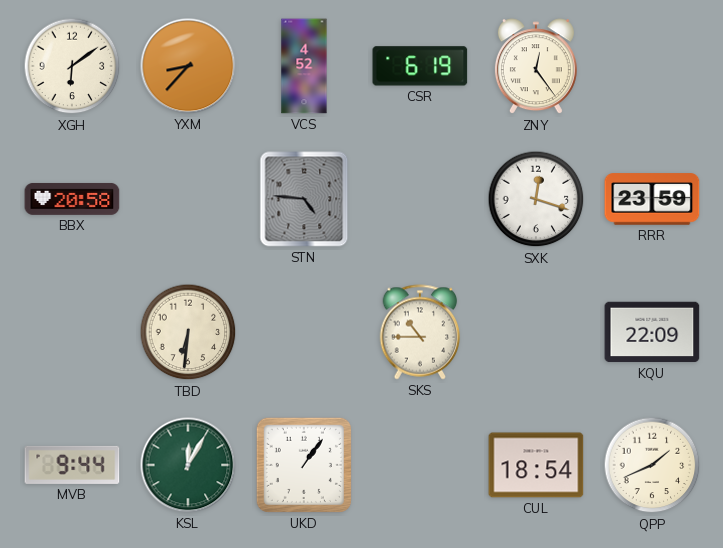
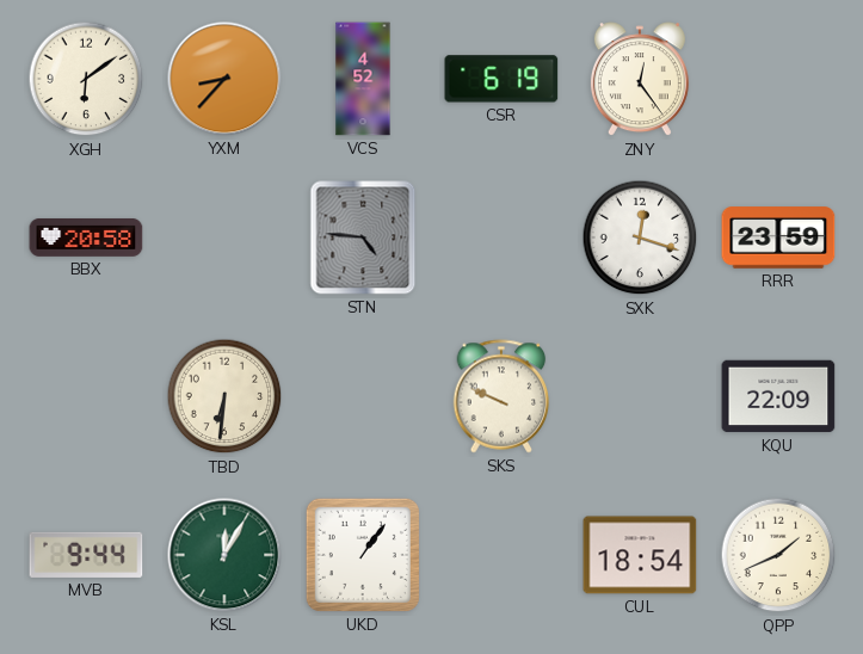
SKS: 10:45 -> 9:49
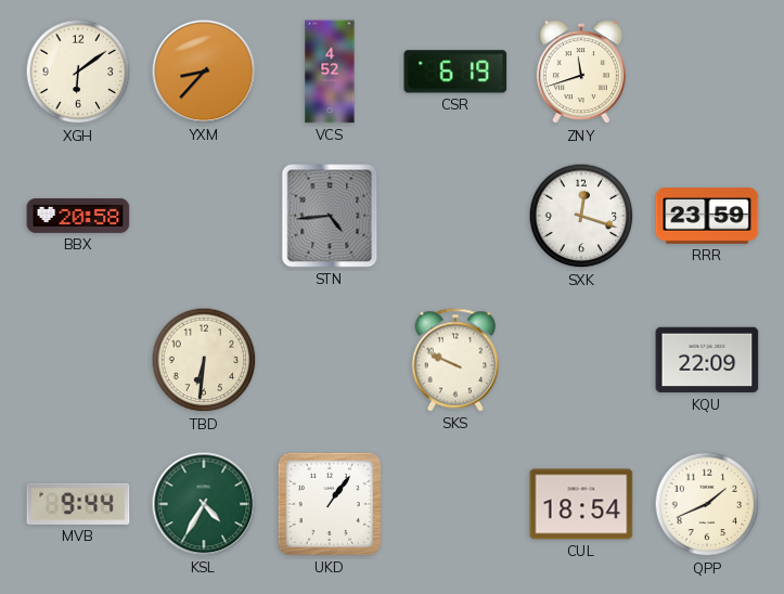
ZNY: 12:24 -> 11:42
STN: 4:46 -> 4:44
KSL: 12:05 -> 4:35
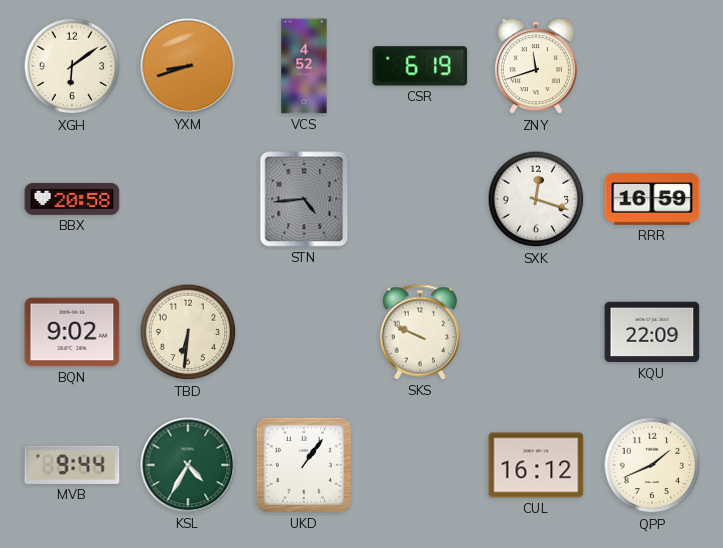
YXM: 8:37 -> 8:42
RRR: 23:59 -> 16:59
BQN: none -> 9:02
CUL: 18:54 -> 16:12
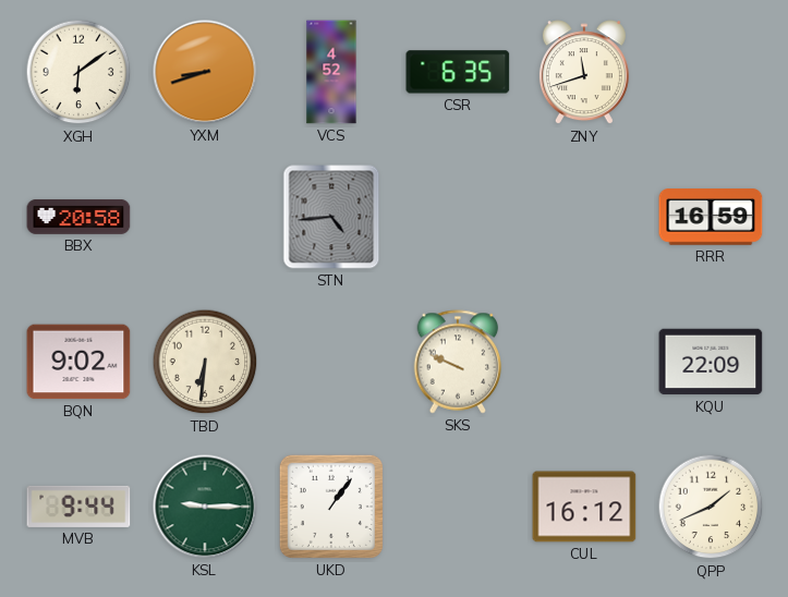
CSR: 6:19 -> 6:35
SXK: 12:18 -> none
KSL: 4:35 -> 9:15
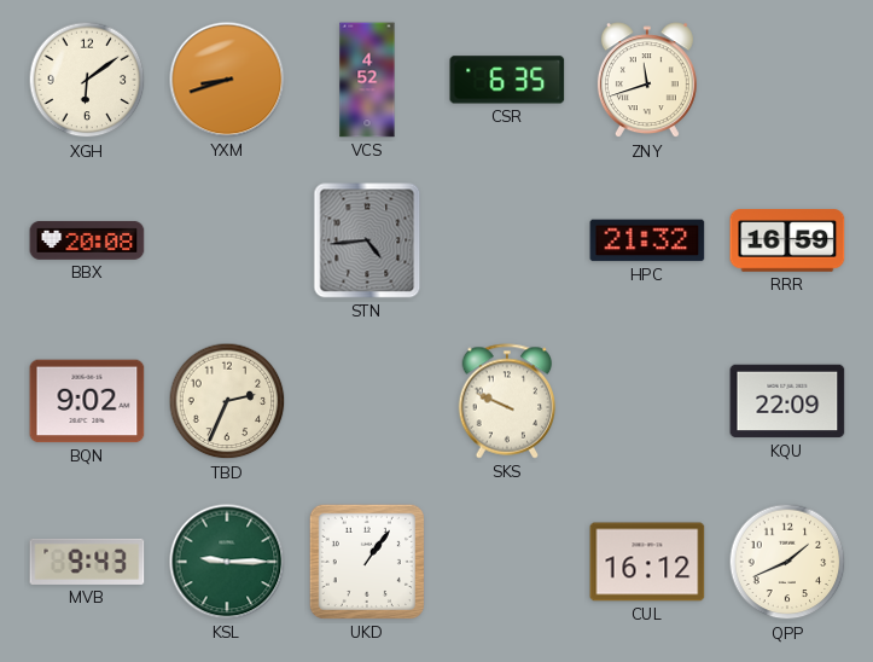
BBX: 20:58 -> 20:08
HPC: none -> 21:32
TBD: 6:31 -> 2:34
MVB: 9:44 -> 9:43
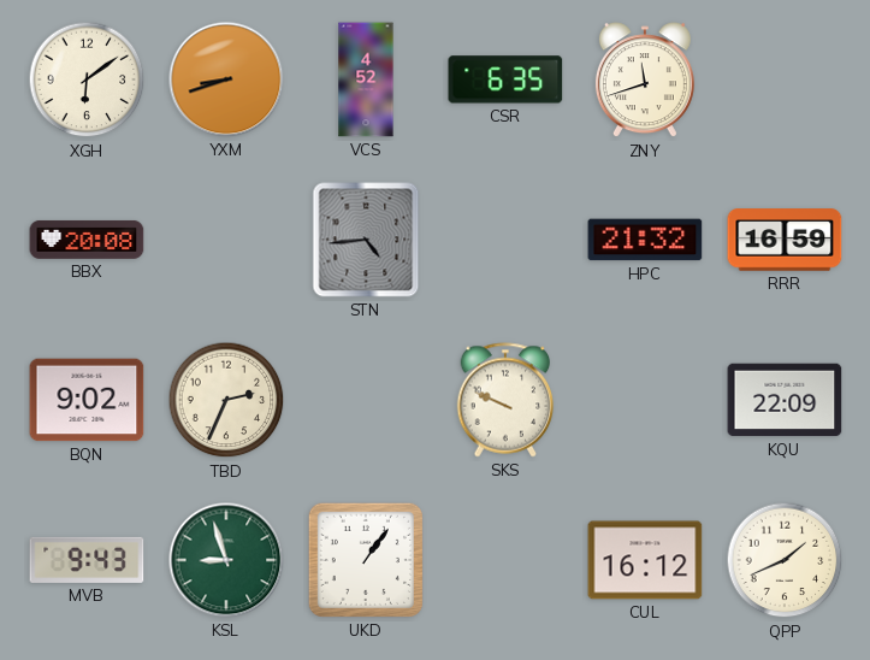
KSL: 9:15 -> 8:57
